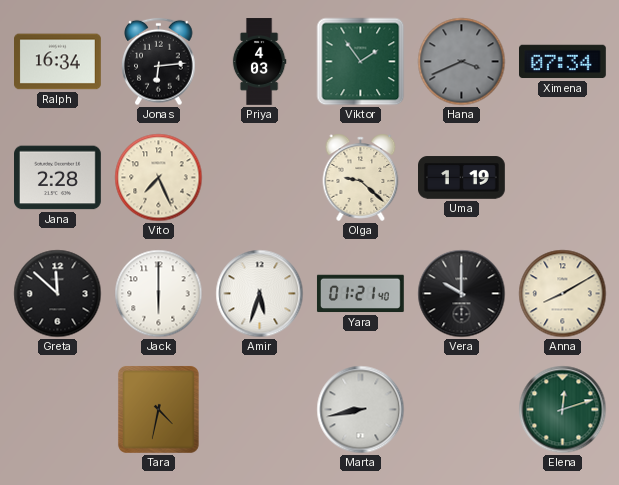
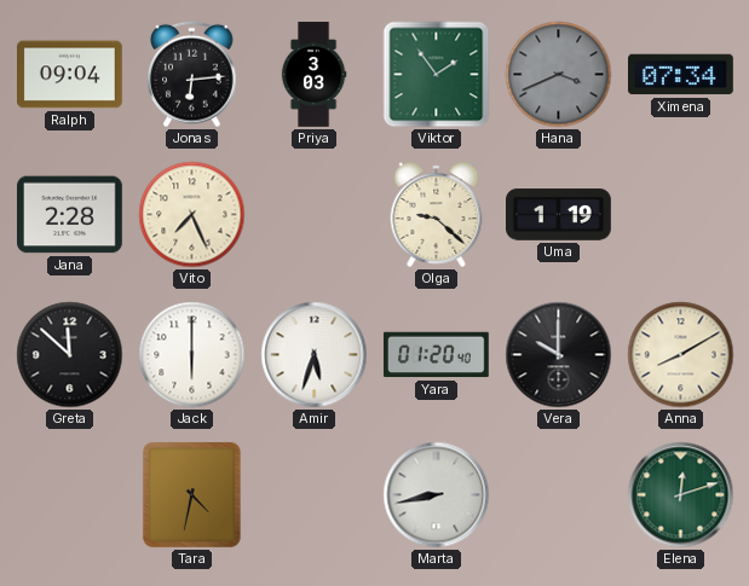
Ralph: 16:34 -> 09:04
Priya: 4:03 -> 3:03
Yara: 01:21 -> 01:20
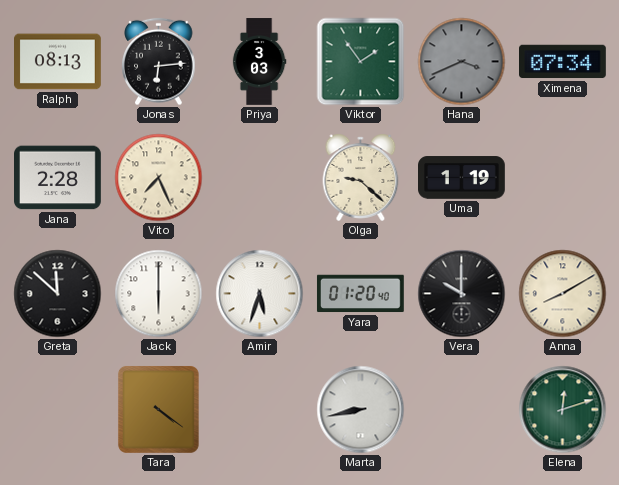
Ralph: 09:04 -> 08:13
Tara: 4:32 -> 4:21
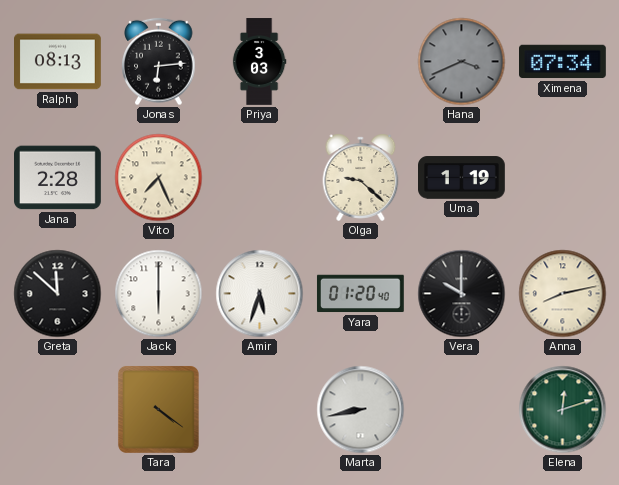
Viktor: 1:54 -> none
Anna: 8:10 -> 8:13
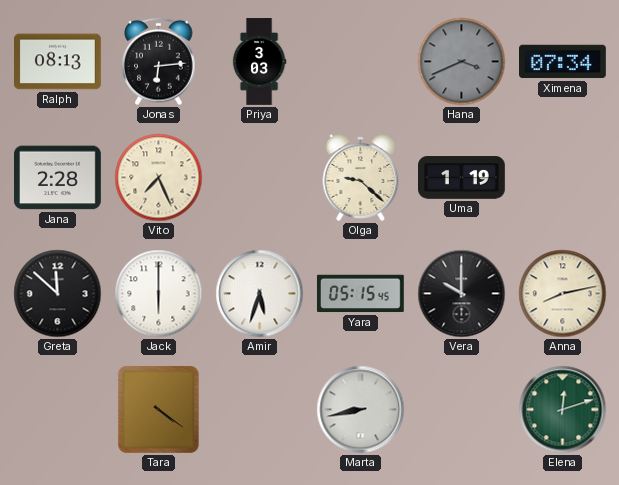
Yara: 01:20 -> 05:15
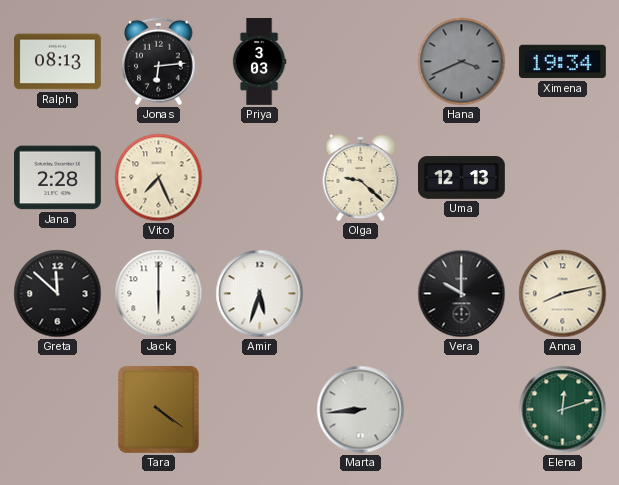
Ximena: 07:34 -> 19:34
Uma: 1:19 -> 12:13
Yara: 05:15 -> none
Marta: 8:43 -> 8:44
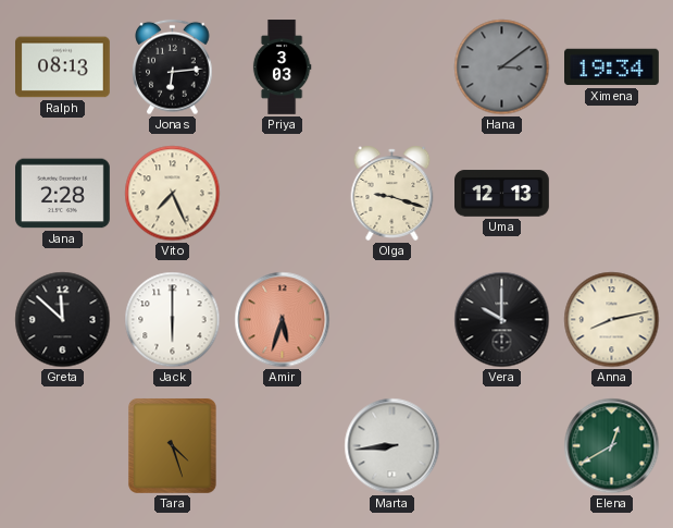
Hana: 3:41 -> 3:09
Olga: 9:22 -> 9:18
Amir dial: white -> salmon
Tara: 4:21 -> 4:27
Elena: 12:12 -> 12:40
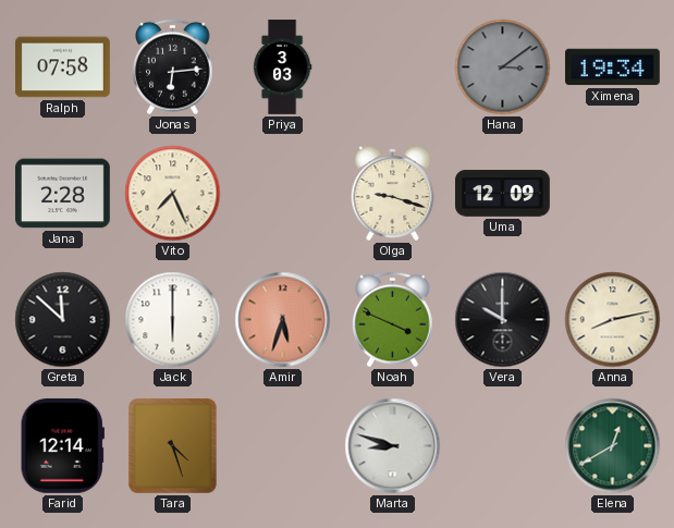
Ralph: 08:13 -> 07:58
Uma: 12:13 -> 12:09
Noah: none -> 3:49
Farid: none -> 12:14
Marta: 8:44 -> 8:48
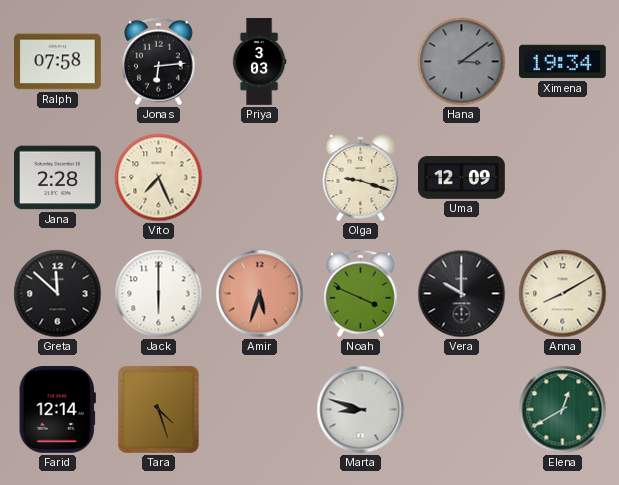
Anna: 8:13 -> 8:10
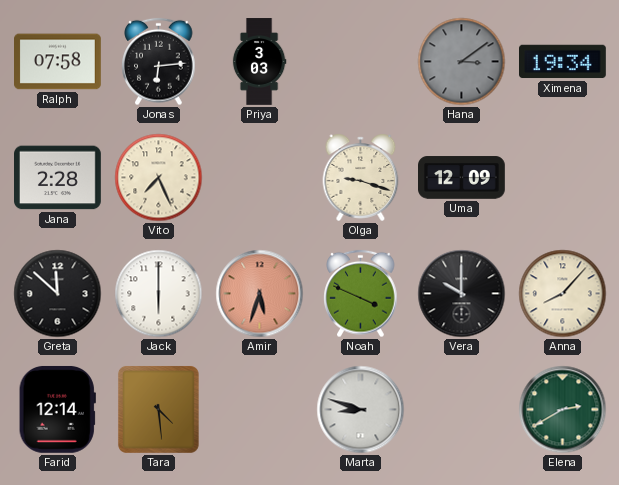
Anna: 8:10 -> 8:07
Tara: 4:27 -> 4:29
Elena: 12:40 -> 2:40
